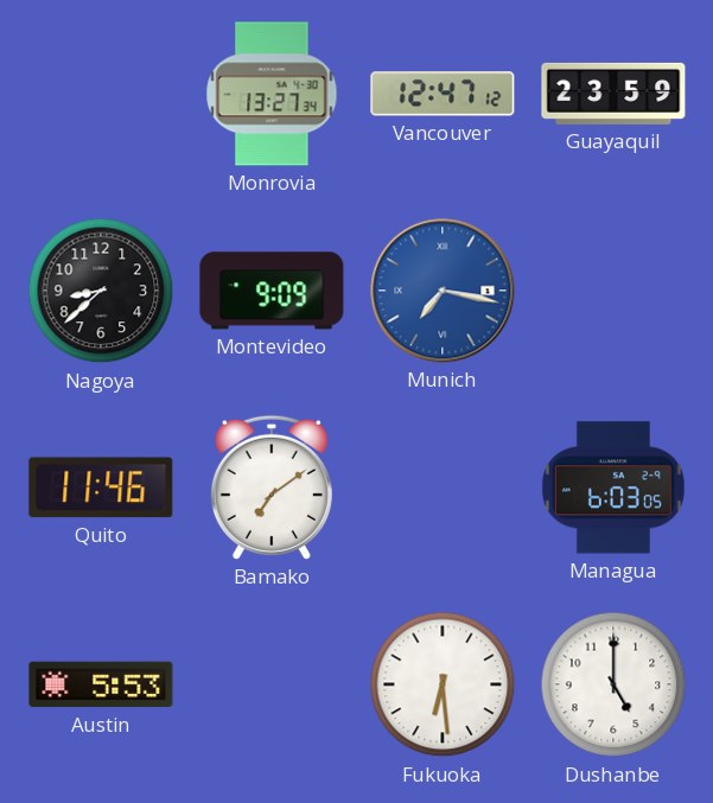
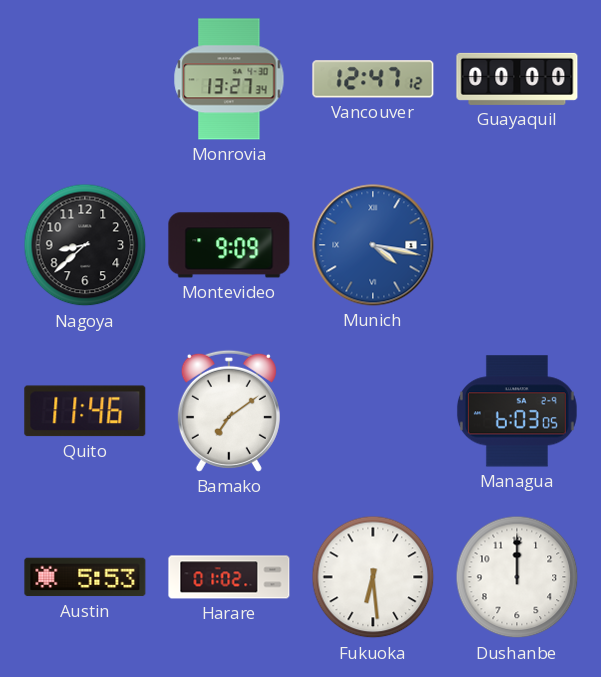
Guayaquil: 23:59 -> 00:00
Munich: 7:17 -> 4:17
Harare: none -> 01:02
Dushanbe: 5:00 -> 12:00
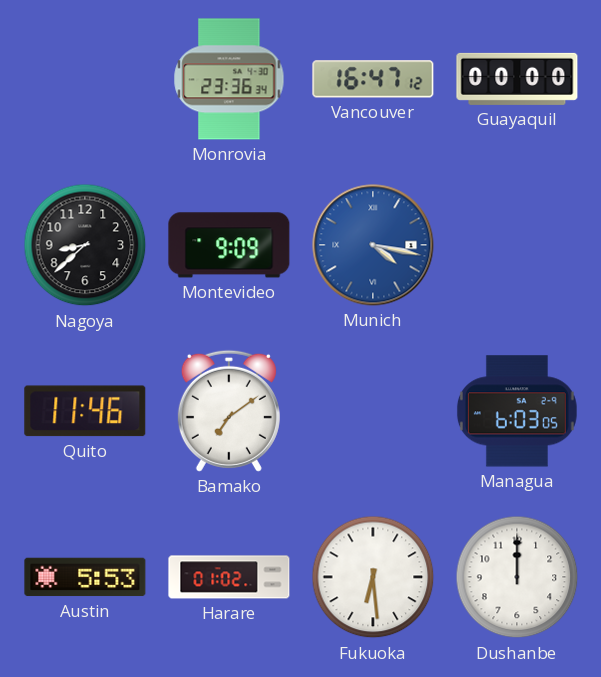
Monrovia: 13:27 -> 23:36
Vancouver: 12:47 -> 16:47
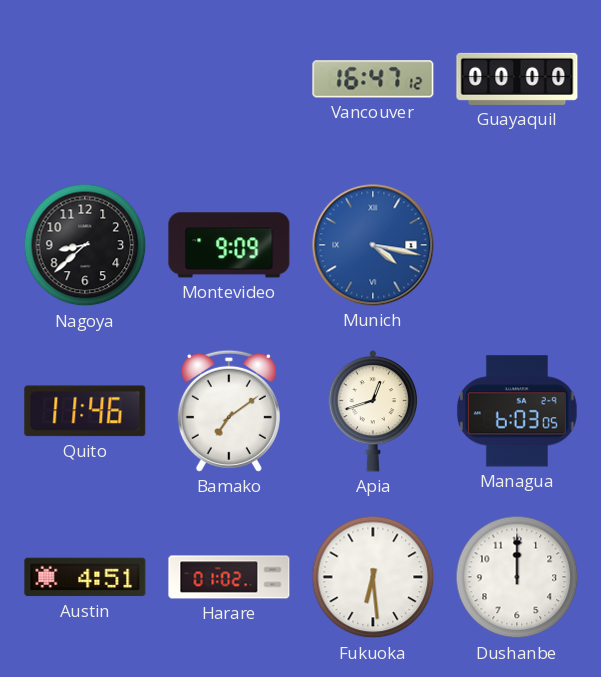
Monrovia: 23:36 -> none
Apia: none -> 12:42
Austin: 5:53 -> 4:51
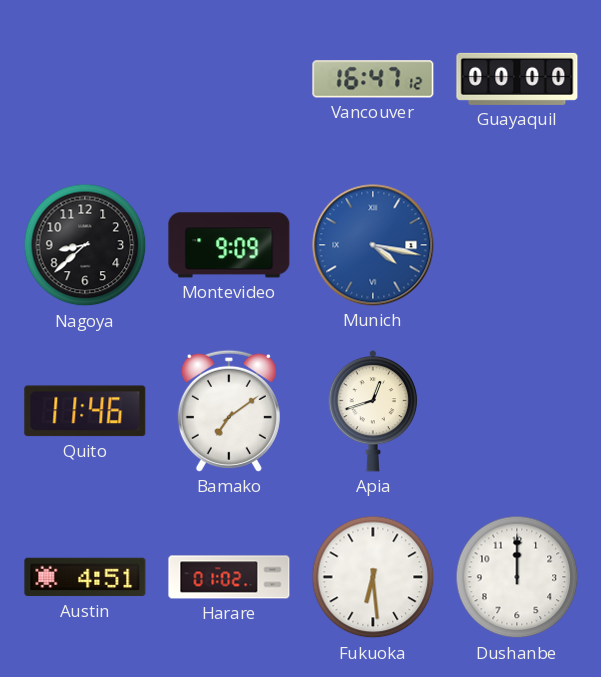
Managua: 6:03 -> none
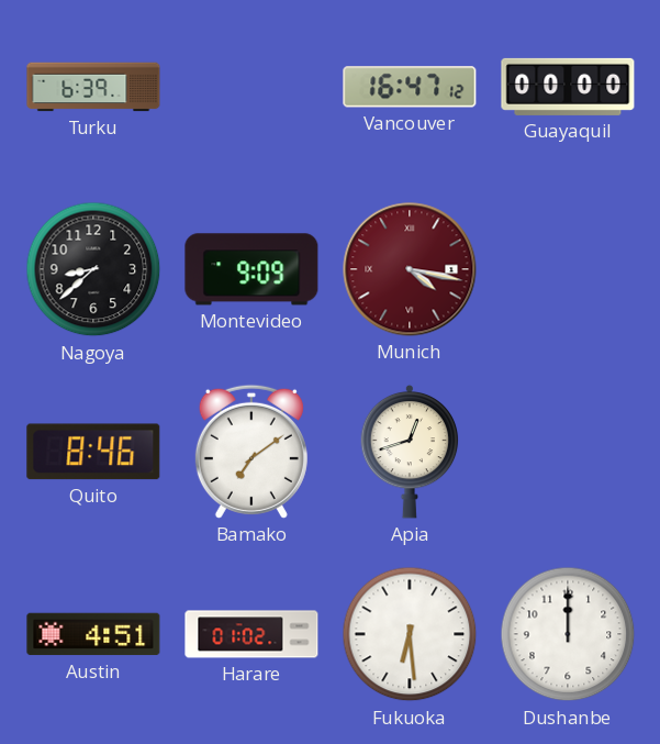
Turku: none -> 6:39
Munich dial: blue -> burgundy
Quito: 11:46 -> 8:46
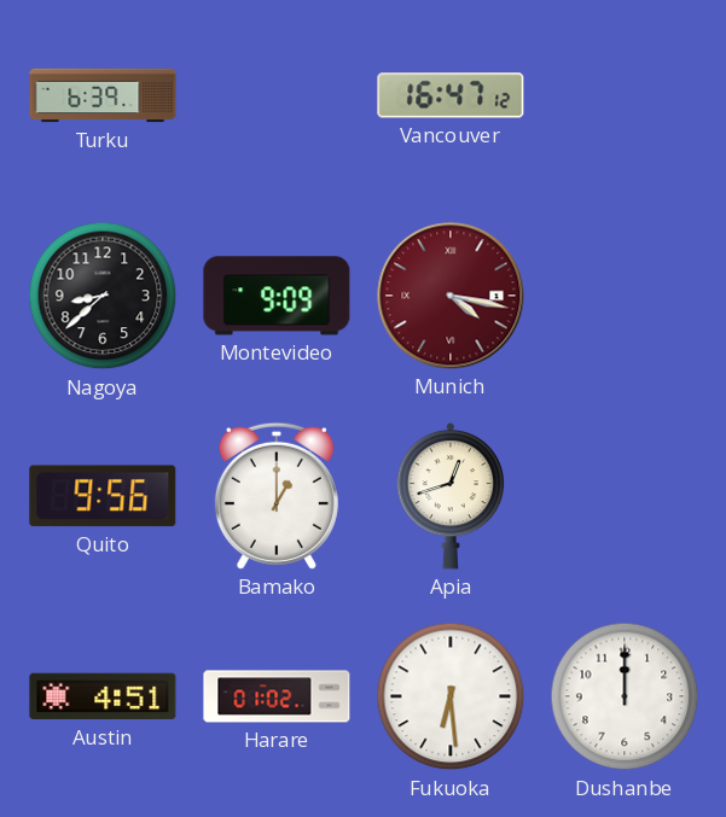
Guayaquil: 00:00 -> none
Quito: 8:46 -> 9:56
Bamako: 7:09 -> 1:00
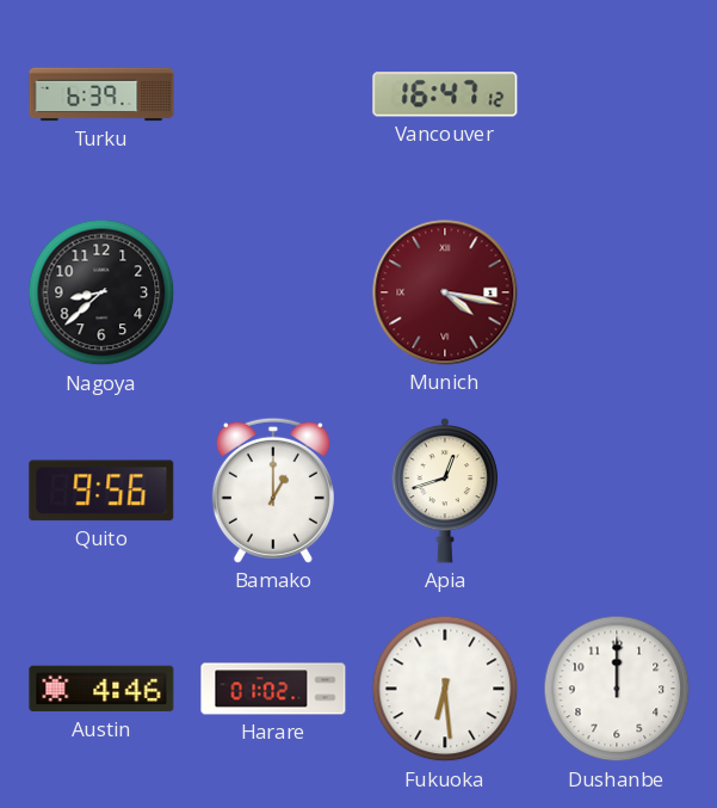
Montevideo: 9:09 -> none
Austin: 4:51 -> 4:46
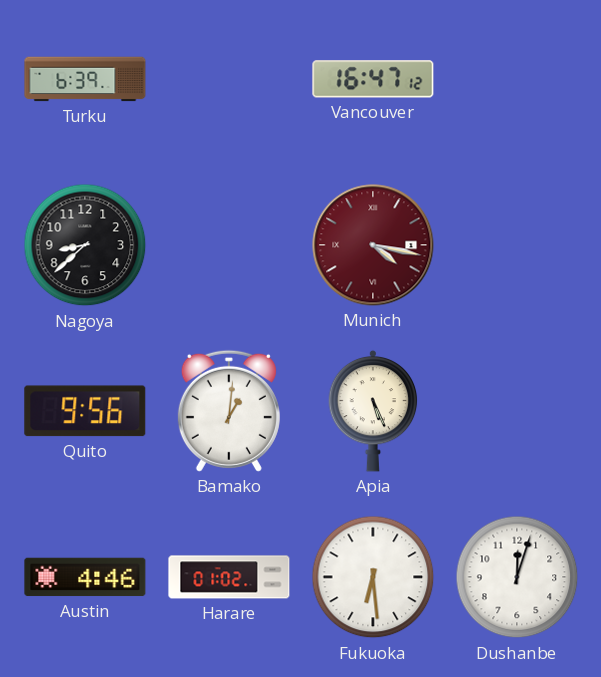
Bamako: 1:00 -> 1:01
Apia: 12:42 -> 5:26
Dushanbe: 12:00 -> 12:03
